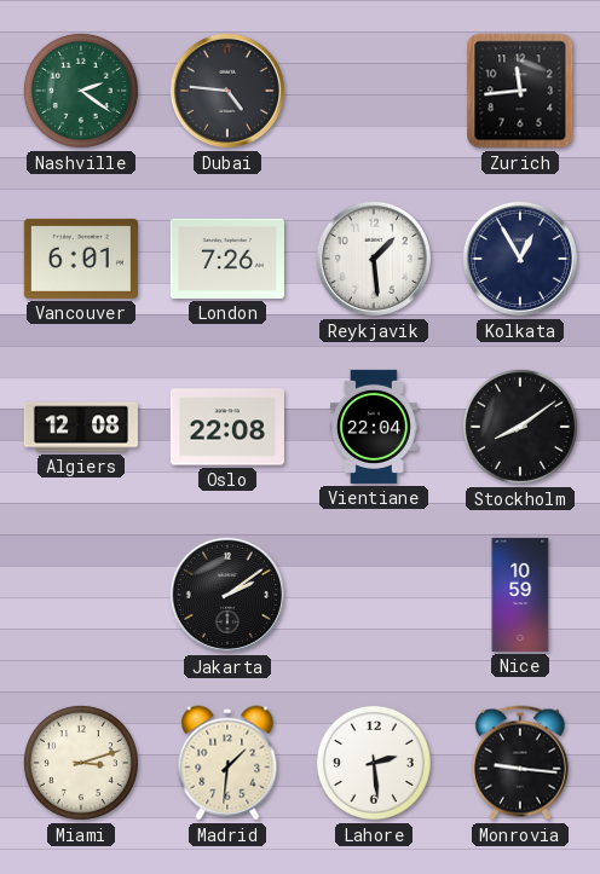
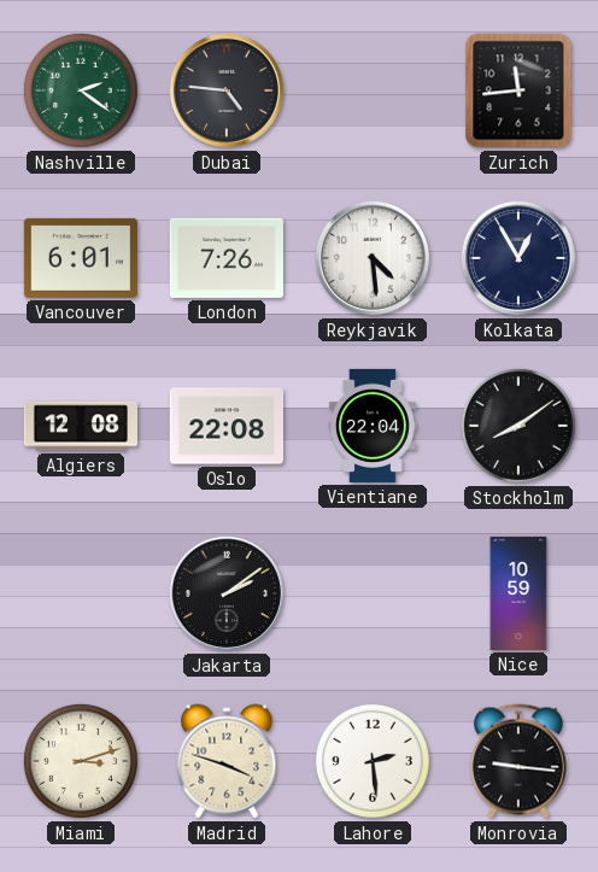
Reykjavik: 1:29 -> 4:29
Madrid: 1:31 -> 3:48
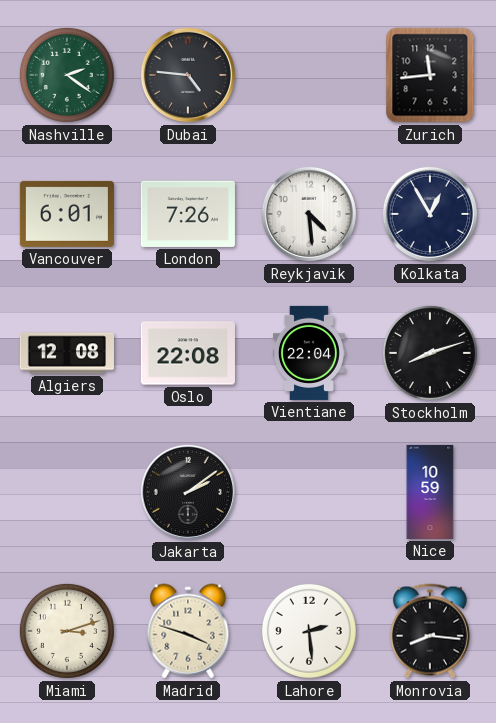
Stockholm: 8:09 -> 8:12
Monrovia: 9:16 -> 8:16
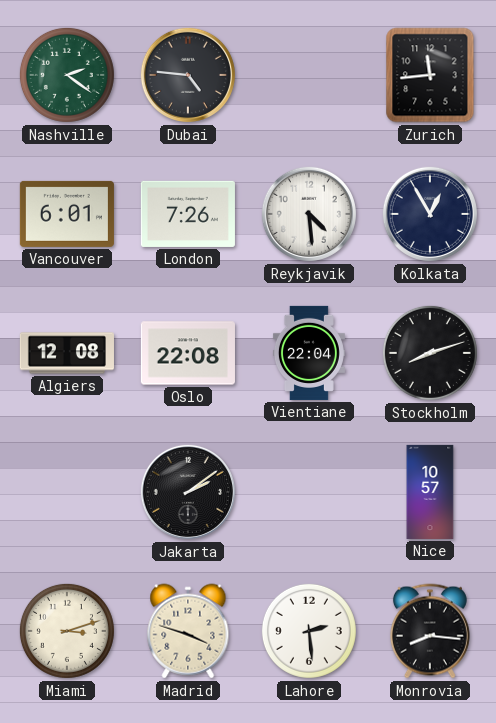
Nice: 10:59 -> 10:57
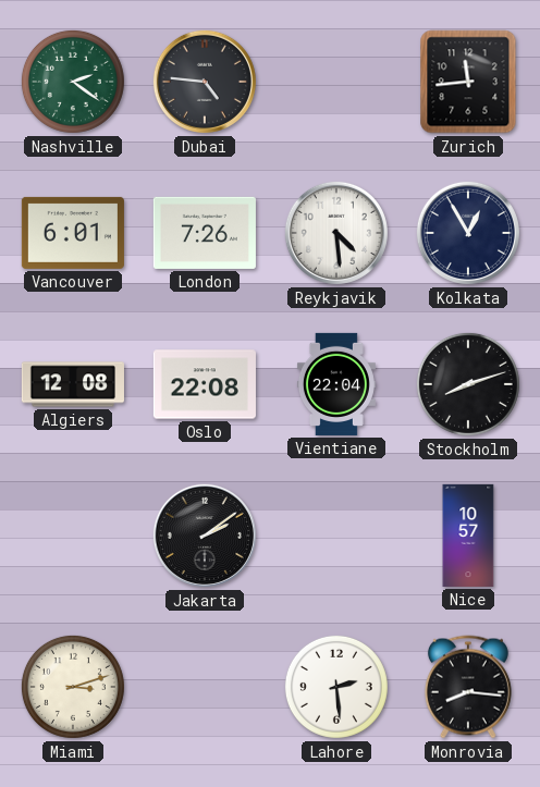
Madrid: 3:48 -> none
